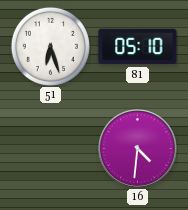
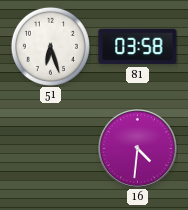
81: 05:10 -> 03:58
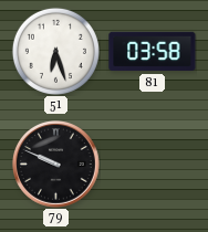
79: none -> 9:49
16: 4:31 -> none
